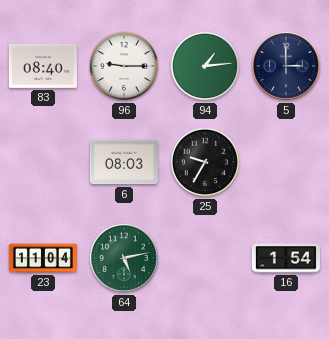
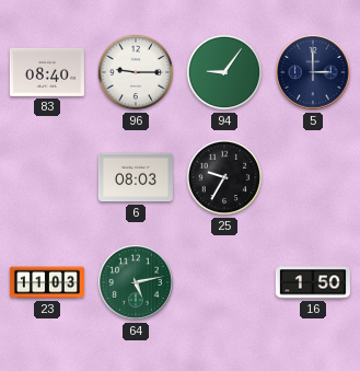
94: 1:14 -> 9:06
23: 11:04 -> 11:03
16: 1:54 -> 1:50
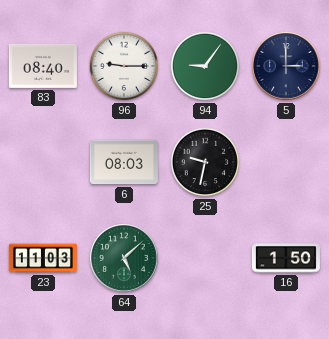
25: 9:35 -> 9:32
64: 5:13 -> 5:08
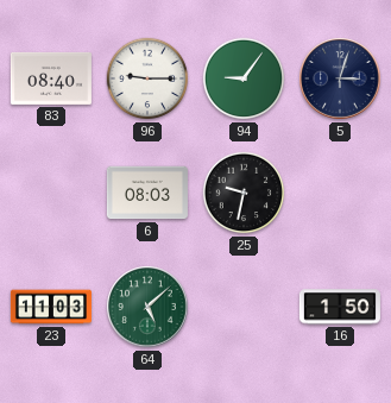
5: 3:00 -> 3:03
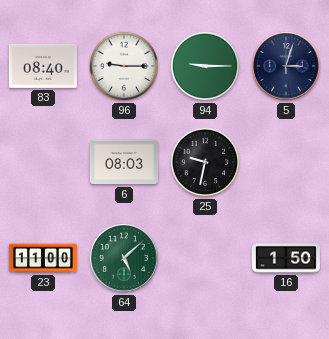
94: 9:06 -> 9:15
23: 11:03 -> 11:00
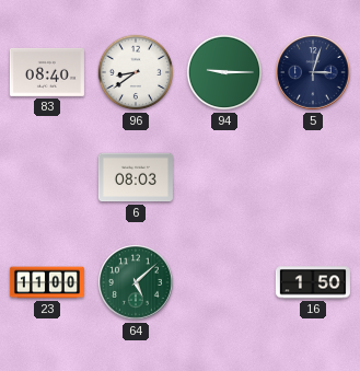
96: 9:15 -> 8:39
25: 9:32 -> none
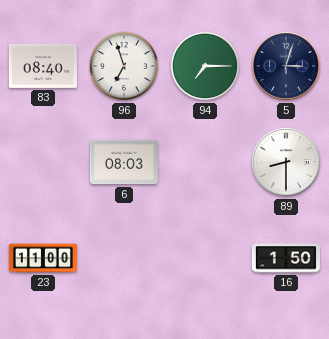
96: 8:39 -> 6:57
94: 9:15 -> 7:15
89: none -> 8:30
64: 5:08 -> none
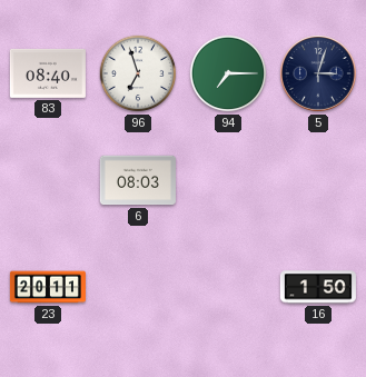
89: 8:30 -> none
23: 11:00 -> 20:11
